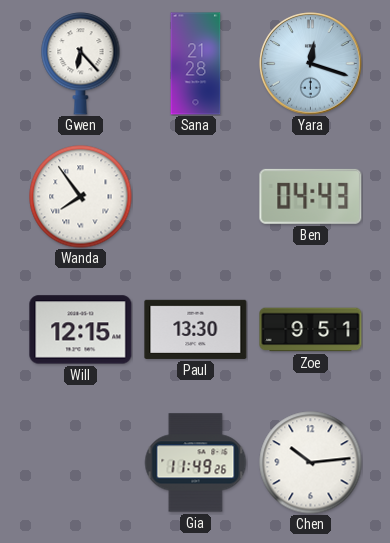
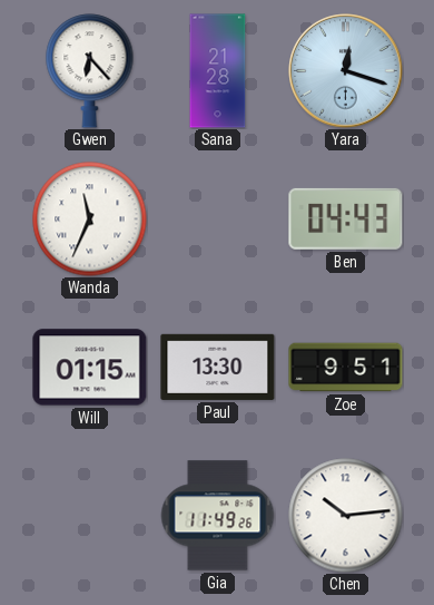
Wanda: 7:54 -> 11:34
Will: 12:15 -> 01:15
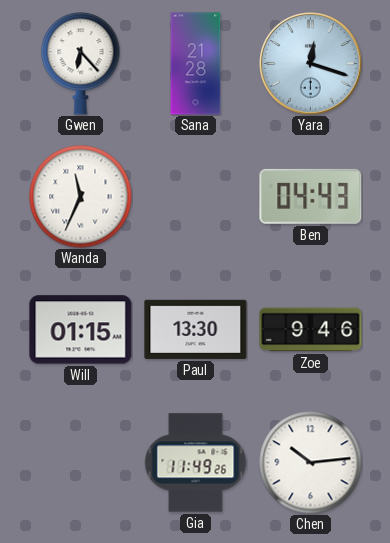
Zoe: 9:51 -> 9:46
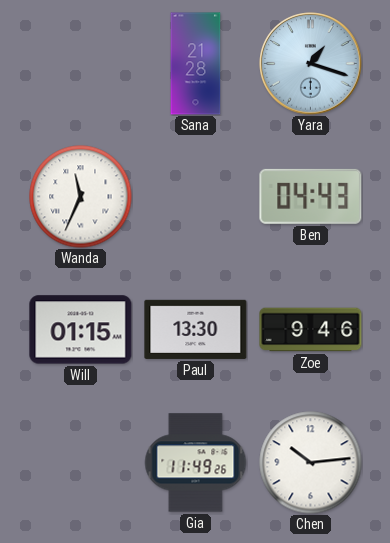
Gwen: 6:23 -> none
Yara: 12:18 -> 1:18
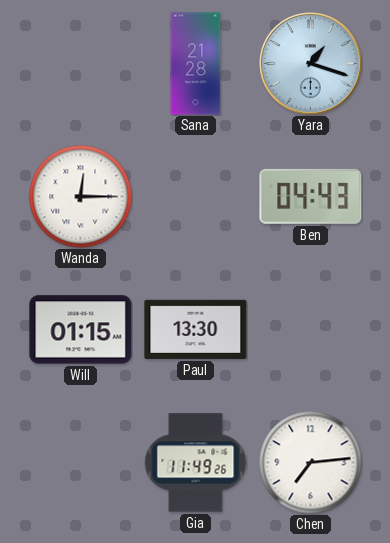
Wanda: 11:34 -> 12:15
Zoe: 9:46 -> none
Chen: 10:14 -> 7:14
